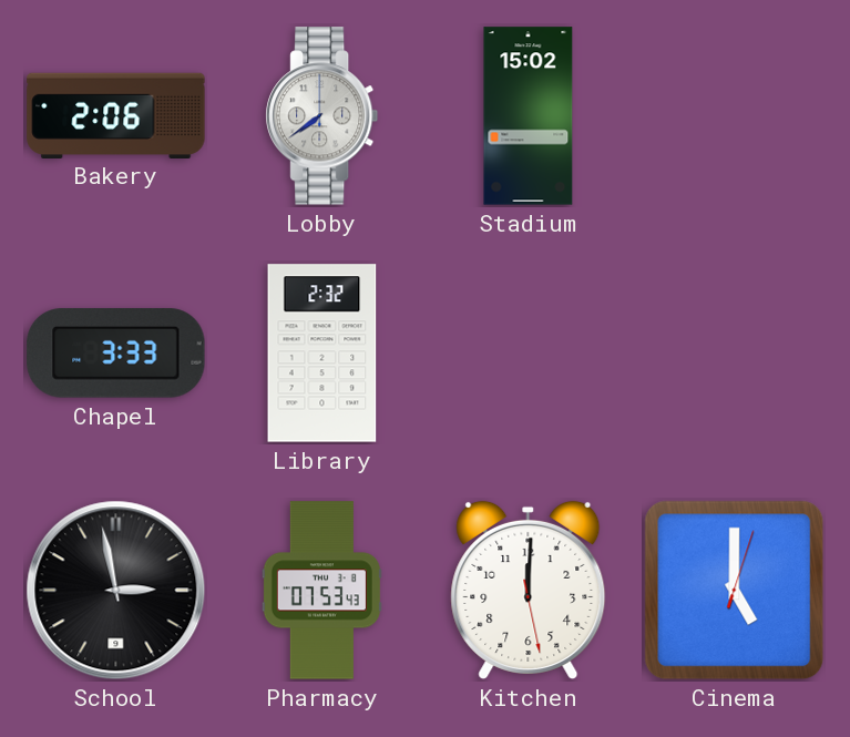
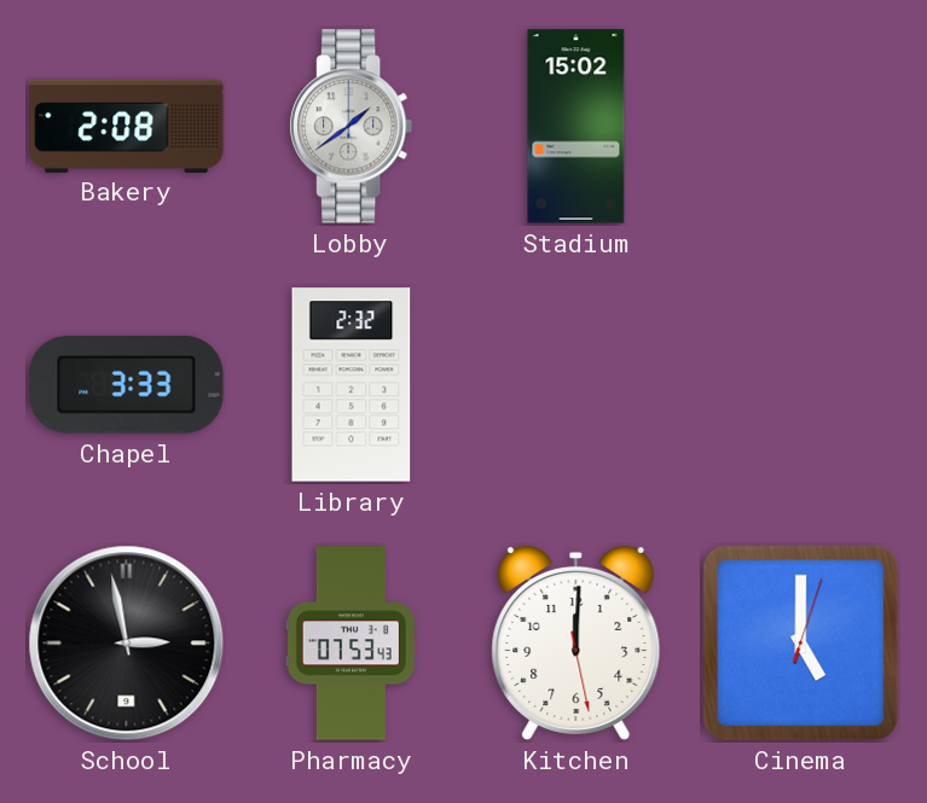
Bakery: 2:06 -> 2:08
Lobby: 7:39 -> 1:39
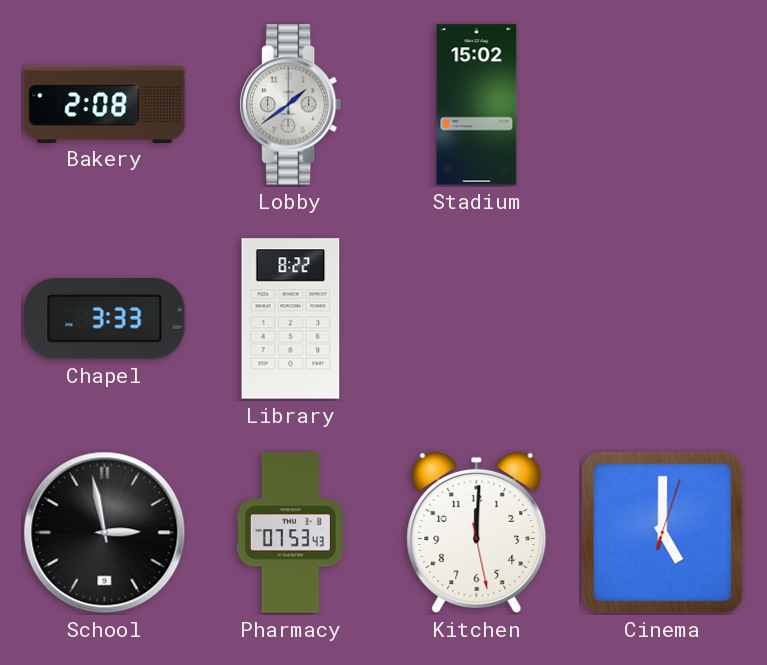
Library: 2:32 -> 8:22
